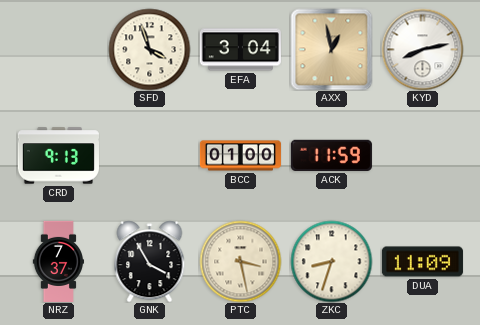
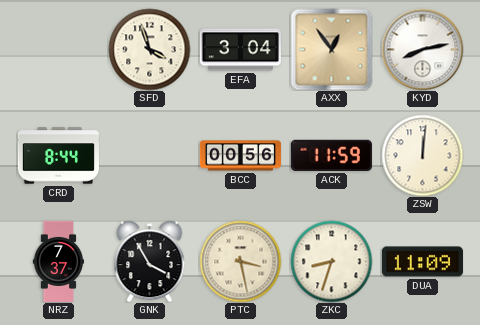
AXX: 12:58 -> 12:54
CRD: 9:13 -> 8:44
BCC: 01:00 -> 00:56
ZSW: none -> 12:01
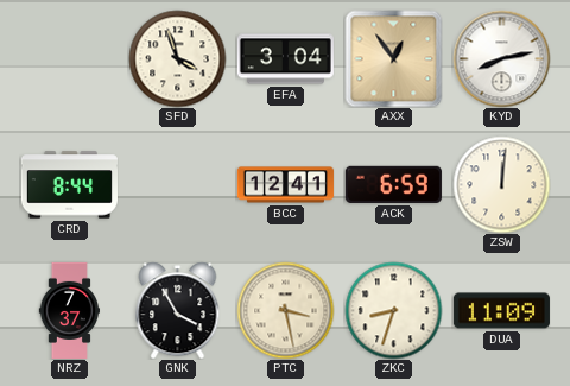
BCC: 00:56 -> 12:41
ACK: 11:59 -> 6:59
